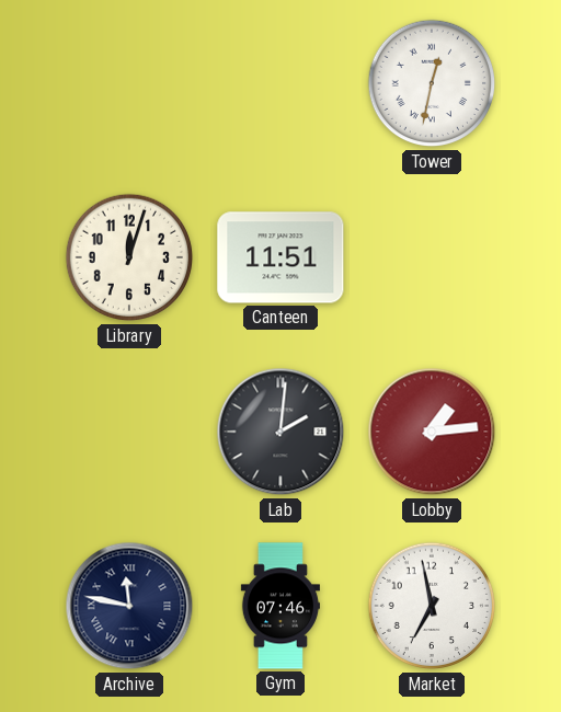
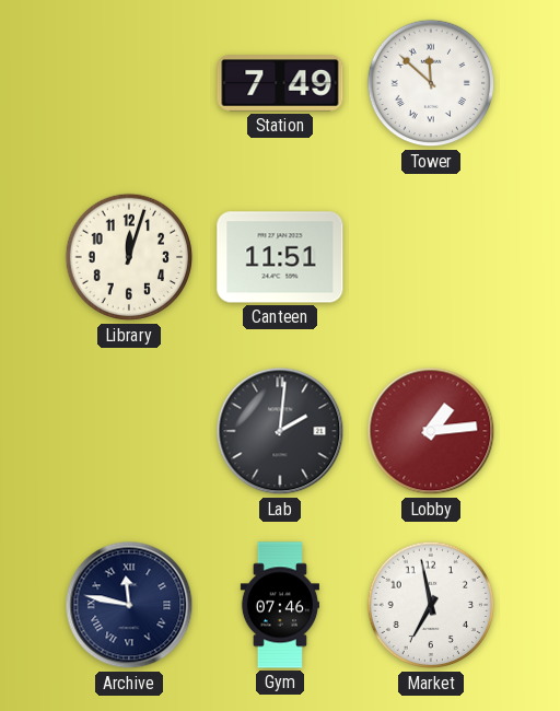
Station: none -> 7:49
Tower: 12:32 -> 11:52
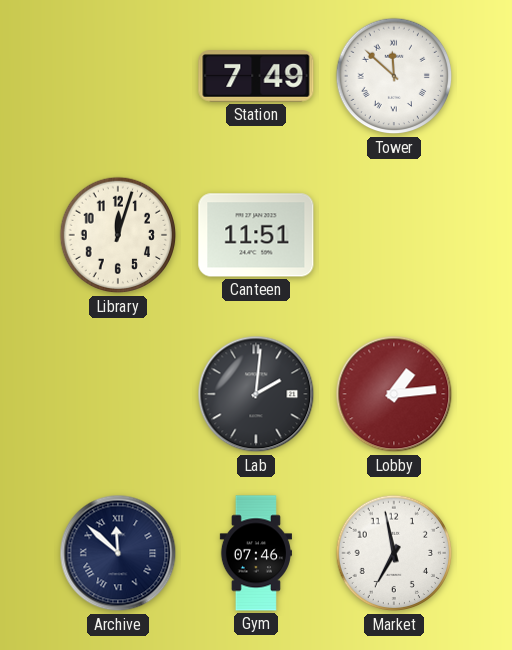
Archive: 11:47 -> 11:52
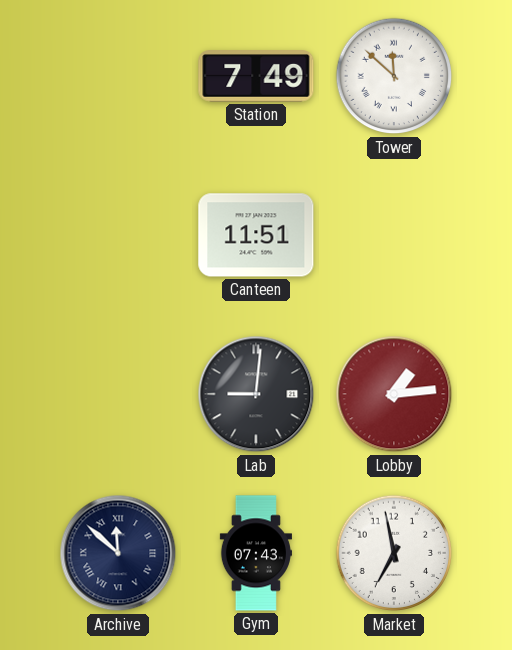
Library: 12:03 -> none
Lab: 2:01 -> 9:01
Gym: 07:46 -> 07:43
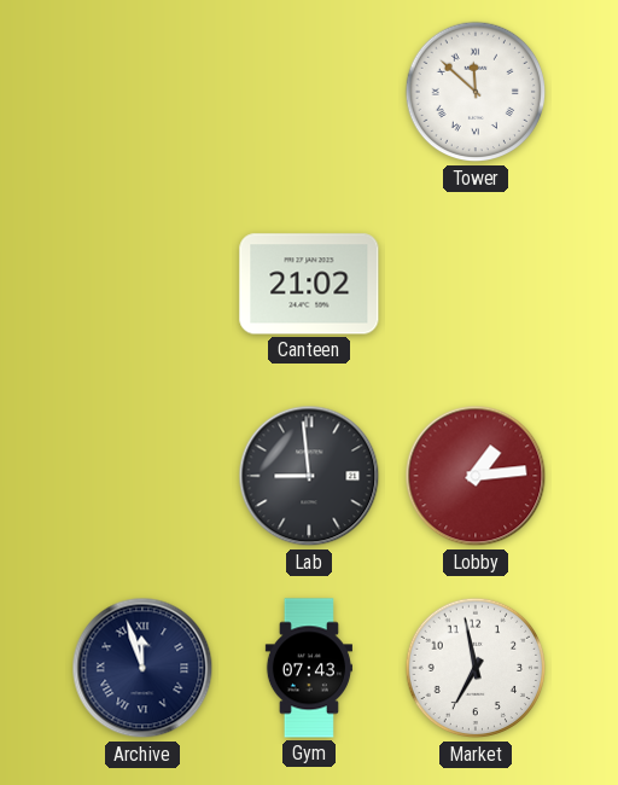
Station: 7:49 -> none
Canteen: 11:51 -> 21:02
Lab: 9:01 -> 8:59
Archive: 11:52 -> 11:57
